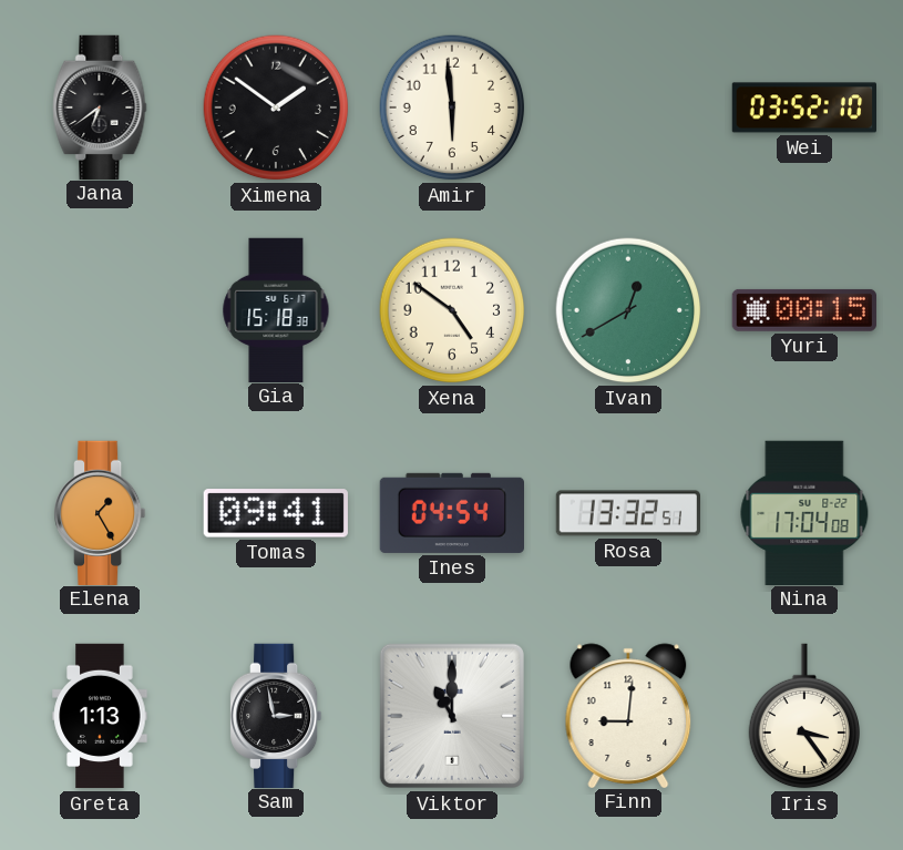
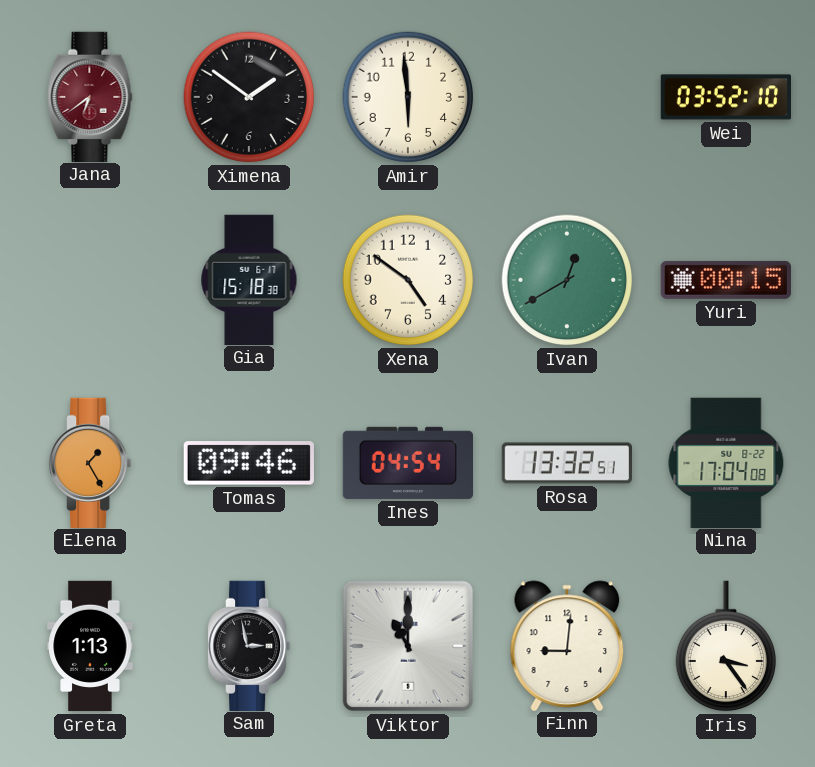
Jana dial: black -> burgundy
Tomas: 09:41 -> 09:46
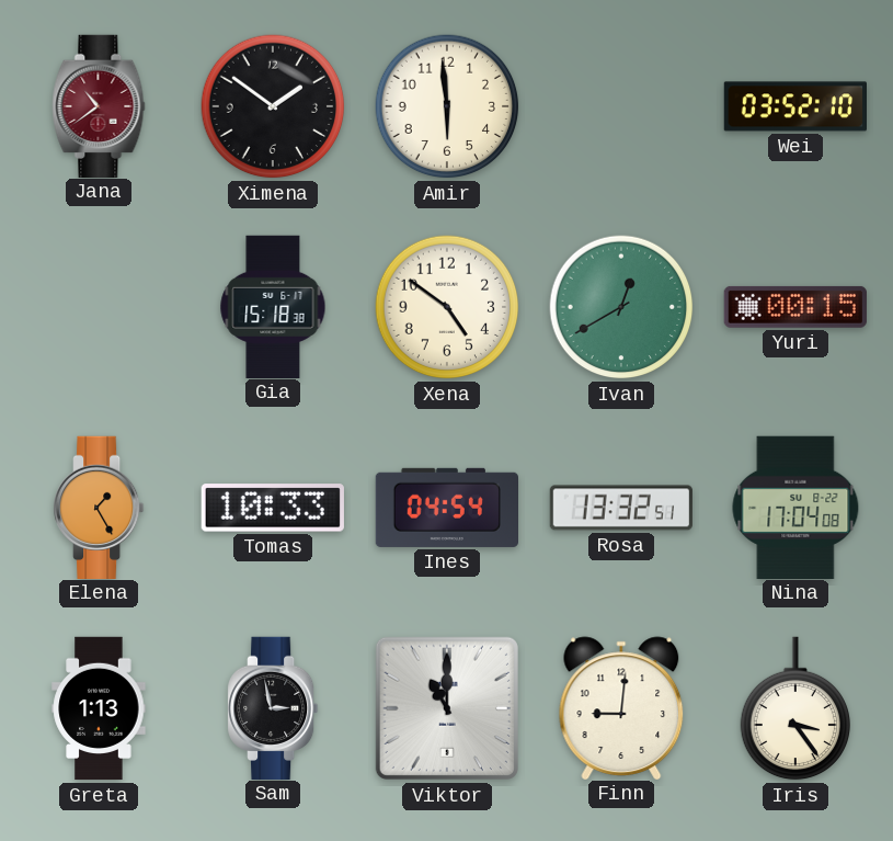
Jana: 6:39 -> 10:39
Tomas: 09:46 -> 10:33
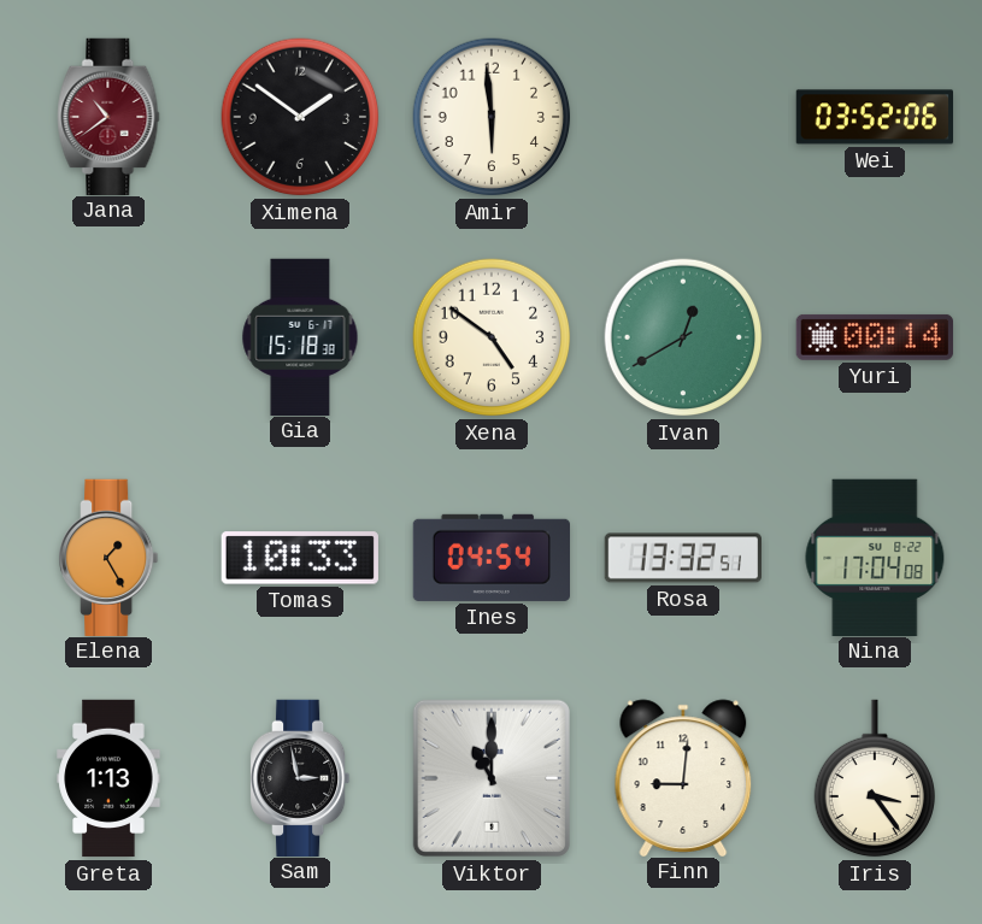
Wei: 03:52:10 -> 03:52:06
Yuri: 00:15 -> 00:14
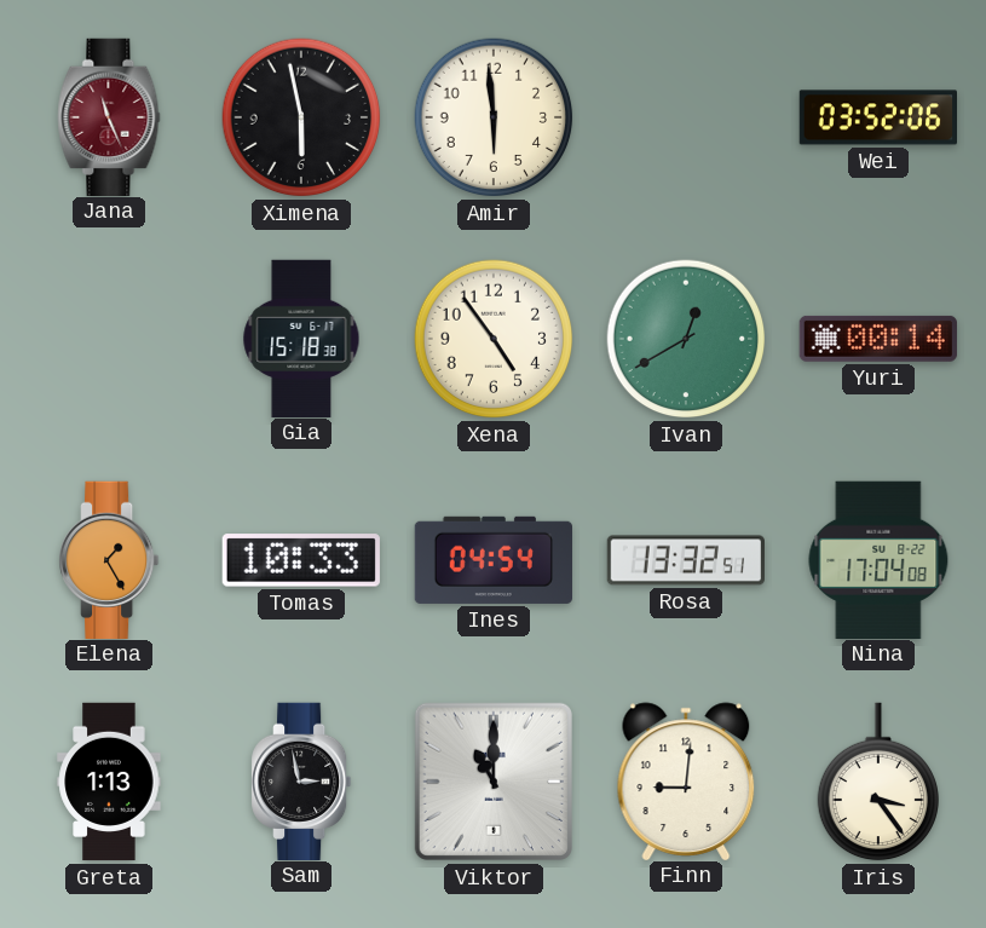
Jana: 10:39 -> 11:26
Ximena: 1:51 -> 5:58
Xena: 4:51 -> 4:54
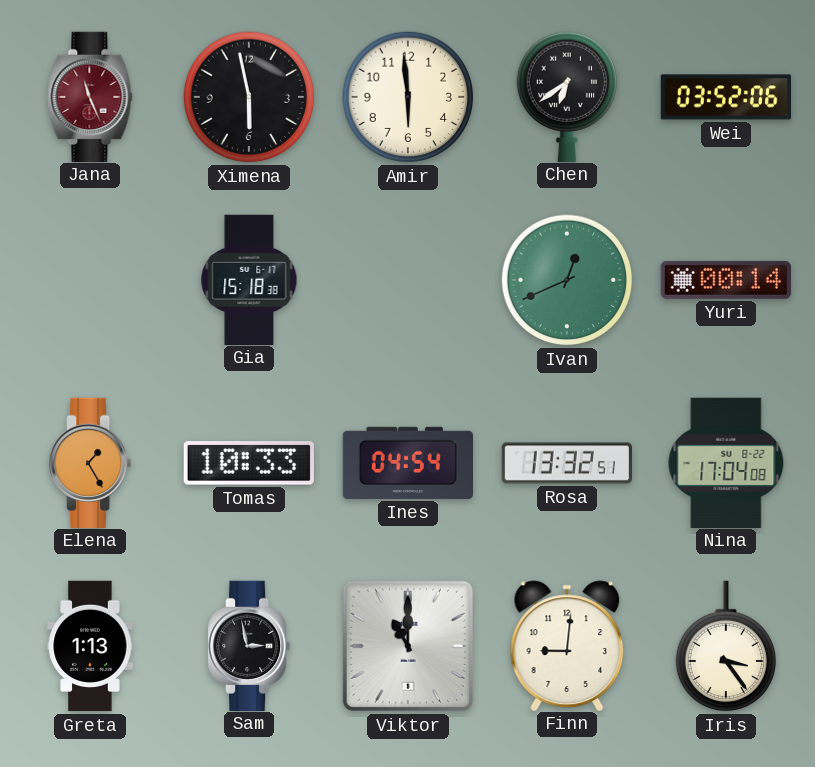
Chen: none -> 6:39
Xena: 4:54 -> none
Ivan: 12:40 -> 12:41
